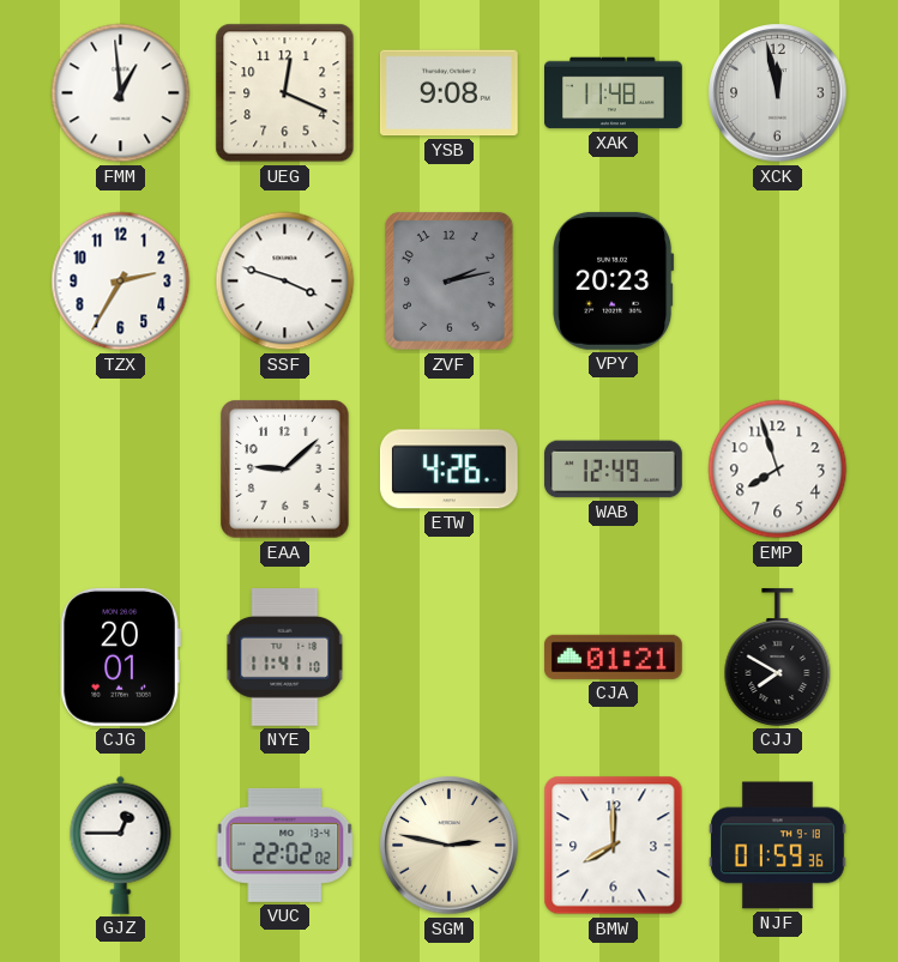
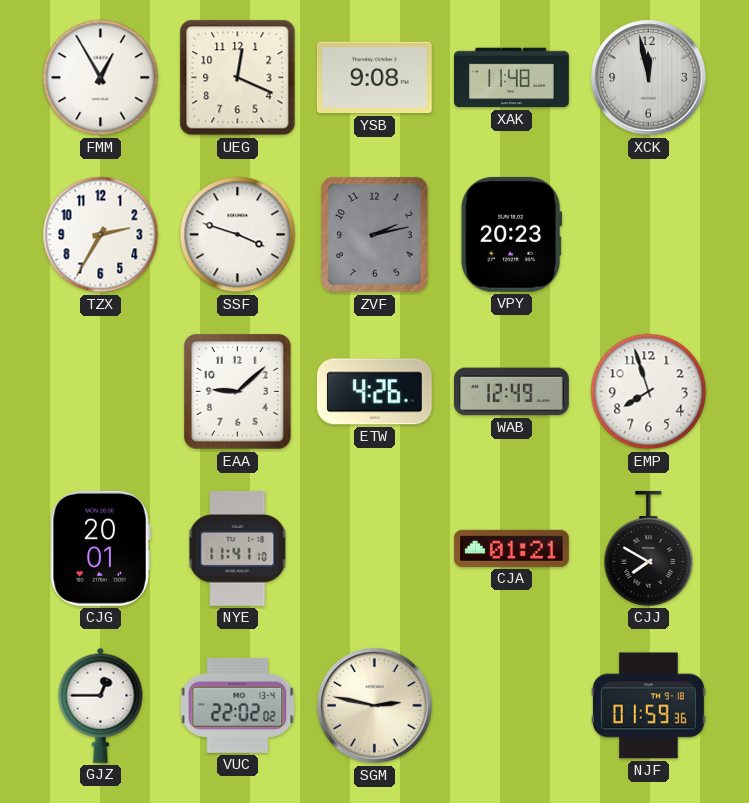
FMM: 12:59 -> 12:55
BMW: 8:00 -> none
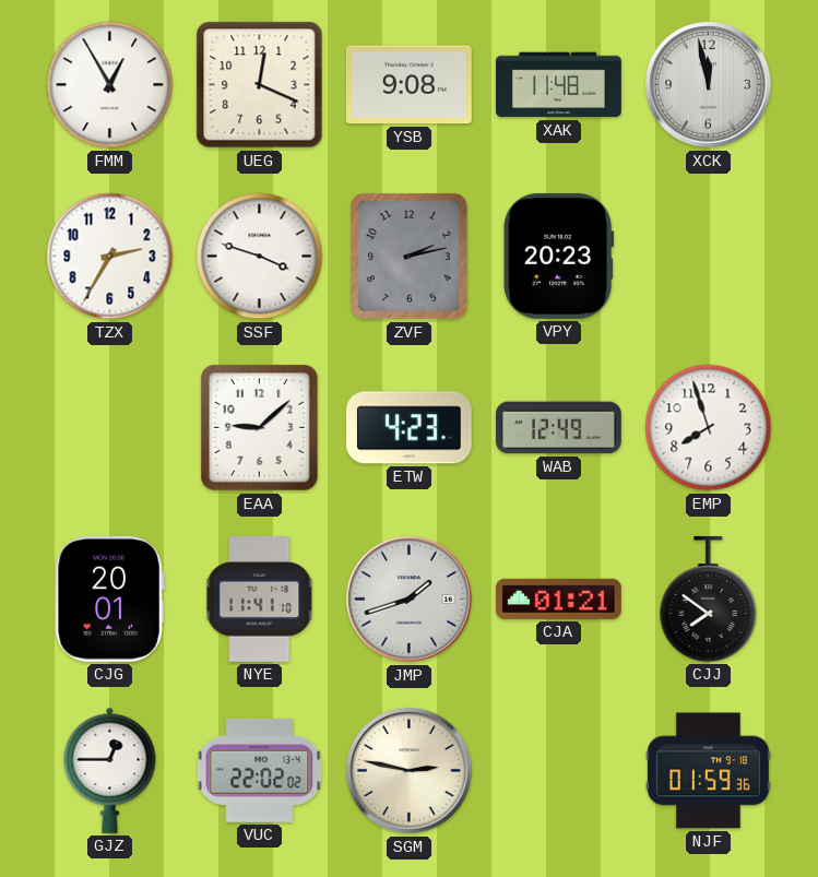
ETW: 4:26 -> 4:23
JMP: none -> 1:42
CJJ: 7:50 -> 7:51
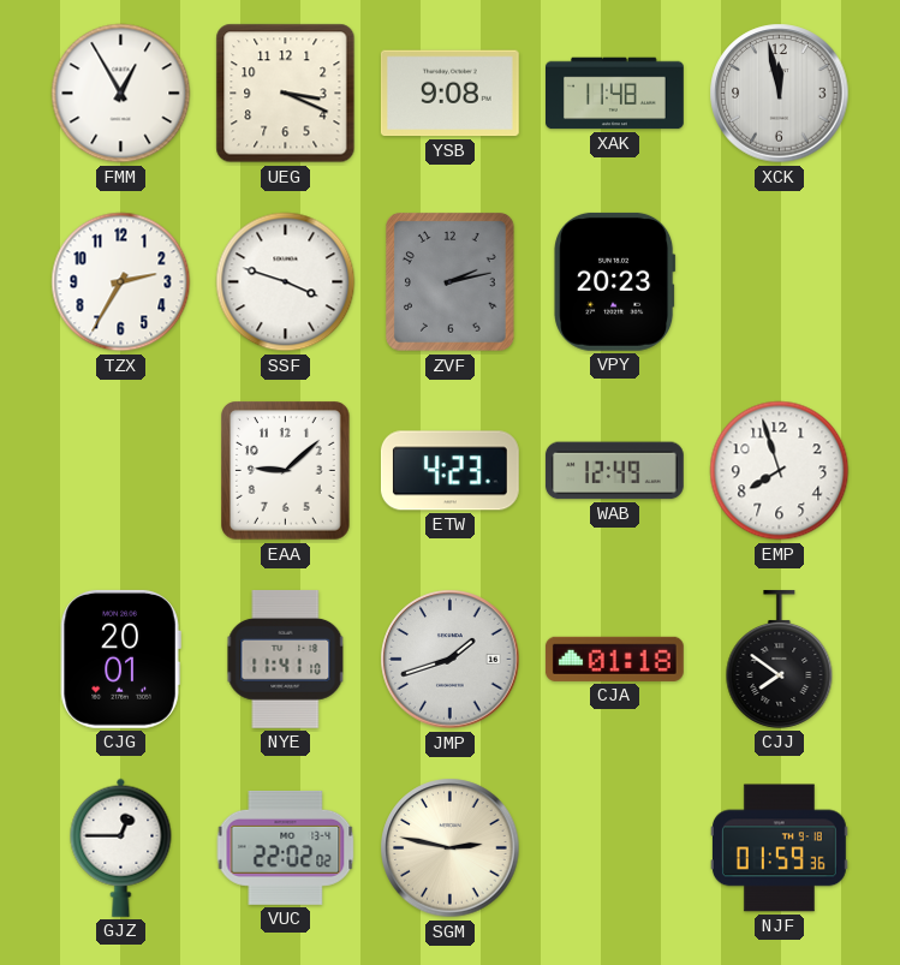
UEG: 12:19 -> 3:19
CJA: 01:21 -> 01:18
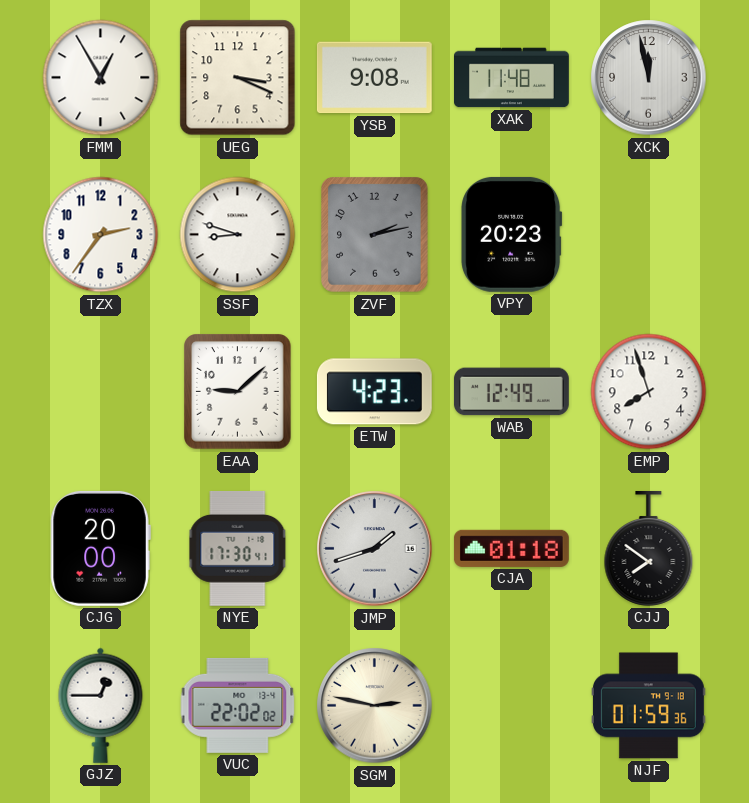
TZX: 2:35 -> 2:36
SSF: 3:48 -> 8:48
CJG: 20:01 -> 20:00
NYE: 11:41 -> 17:30
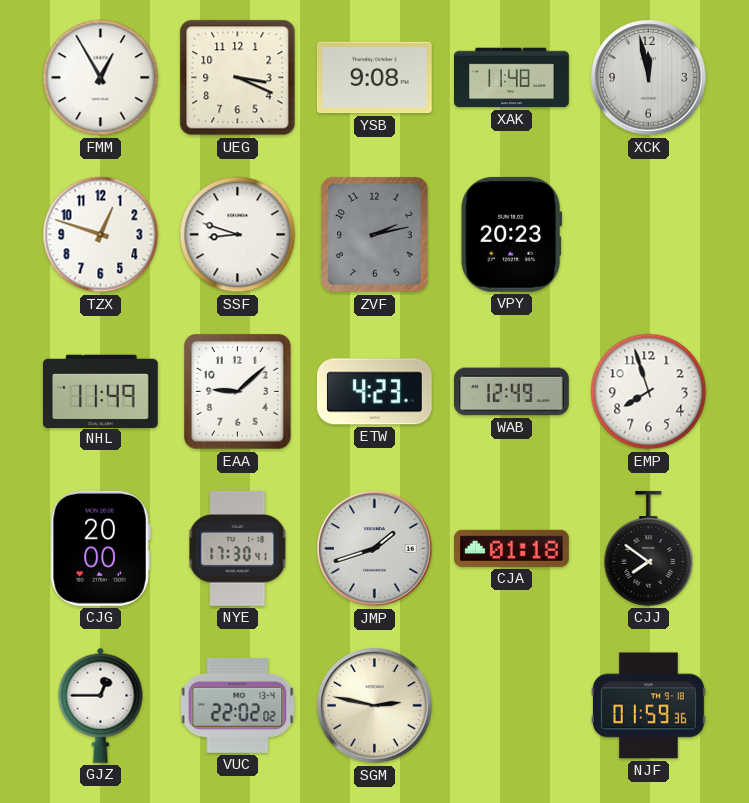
TZX: 2:36 -> 12:48
NHL: none -> 11:49
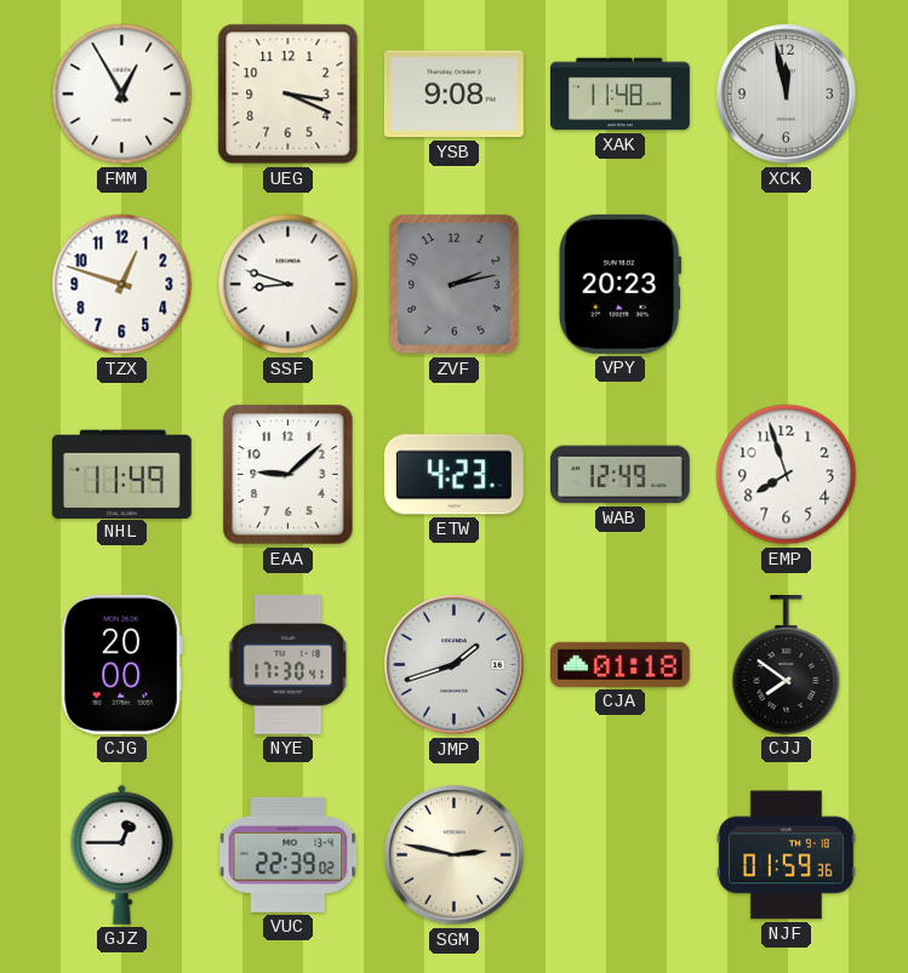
VUC: 22:02 -> 22:39
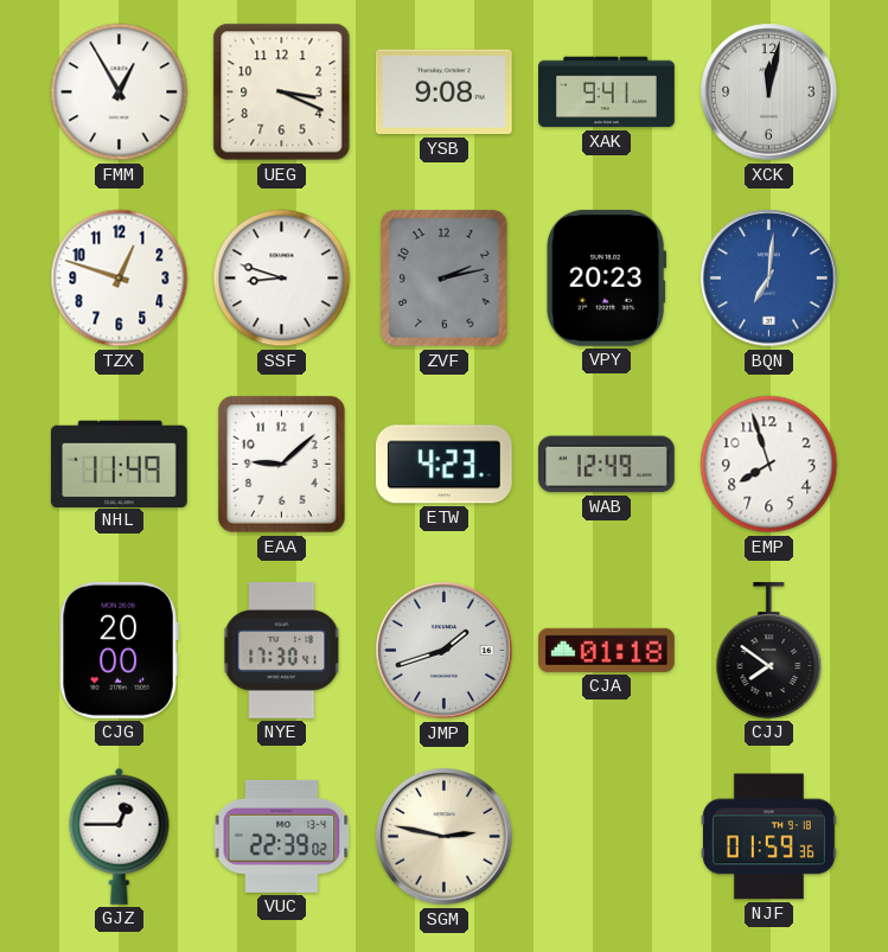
XAK: 11:48 -> 9:41
XCK: 11:58 -> 12:02
BQN: none -> 7:01
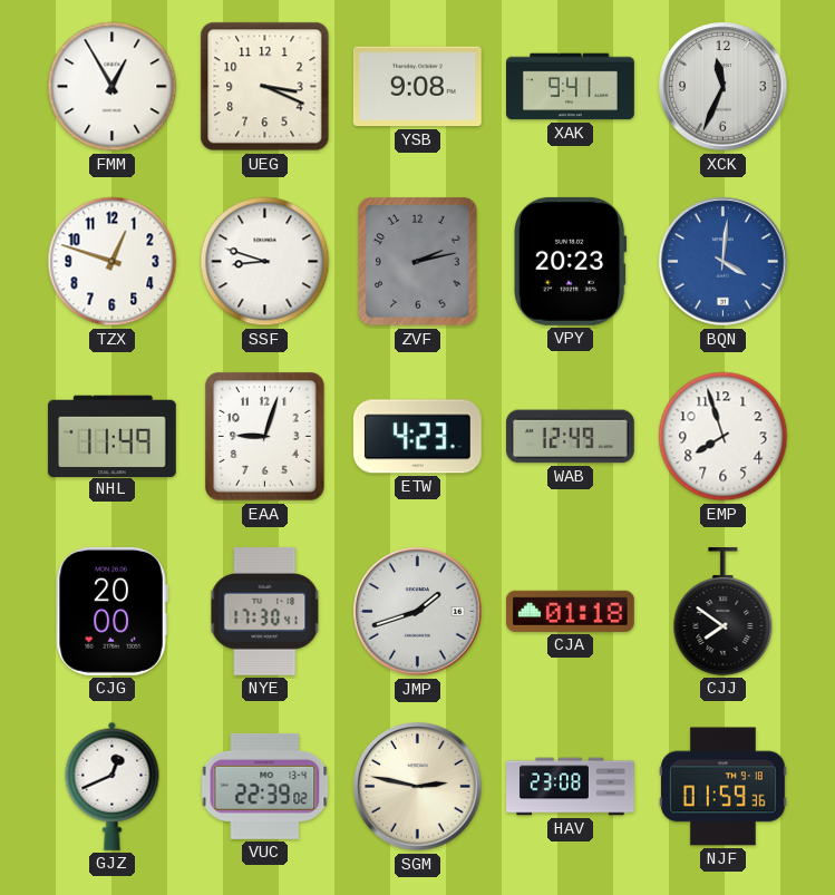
XCK: 12:02 -> 11:34
BQN: 7:01 -> 4:01
EAA: 9:08 -> 9:03
GJZ: 12:45 -> 12:41
HAV: none -> 23:08
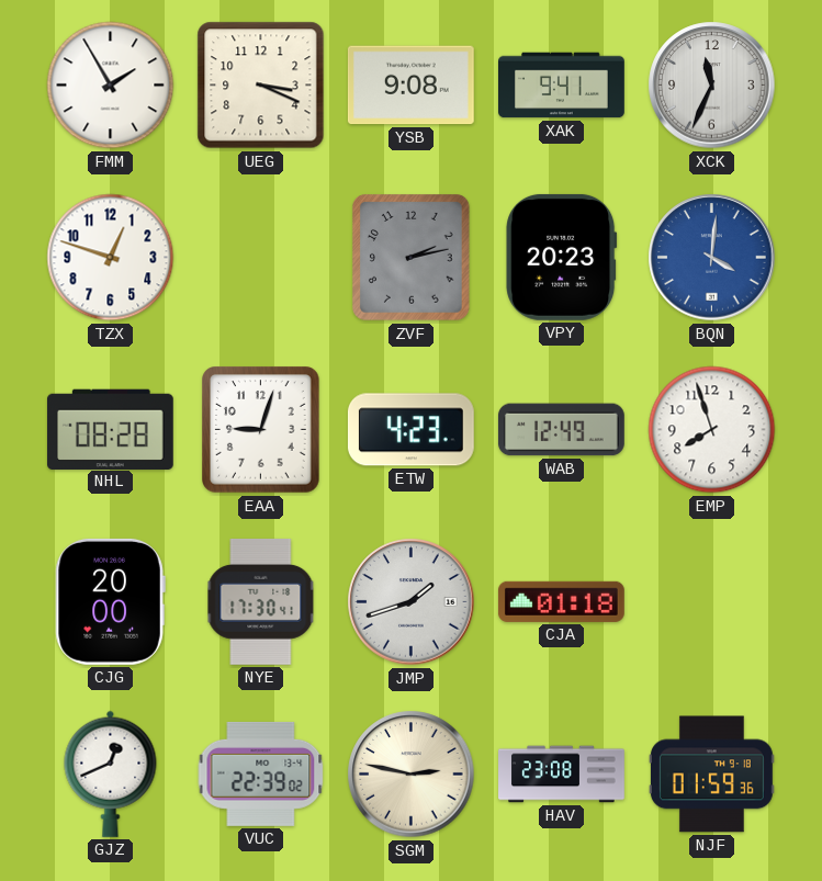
FMM: 12:55 -> 1:55
SSF: 8:48 -> none
NHL: 11:49 -> 08:28
CJJ: 7:51 -> none
